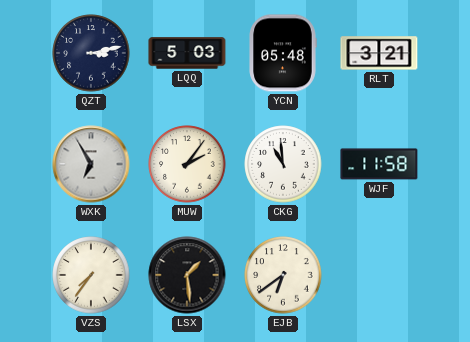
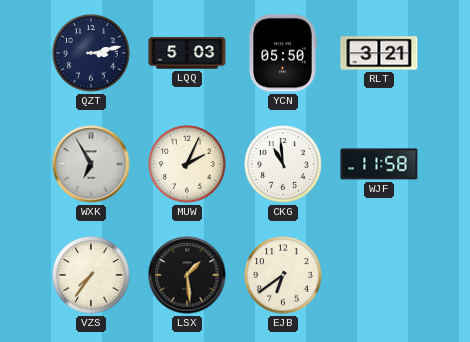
YCN: 05:48 -> 05:50
MUW: 2:06 -> 2:04
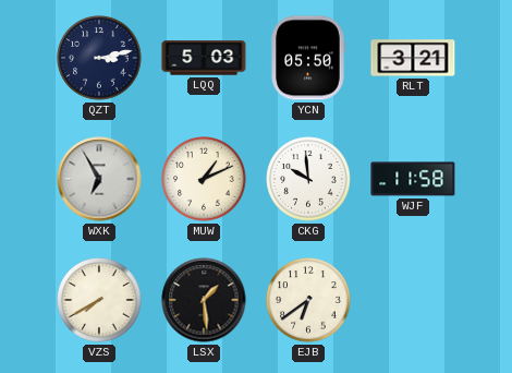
MUW: 2:04 -> 1:11
CKG: 10:59 -> 9:59
VZS: 7:36 -> 7:40
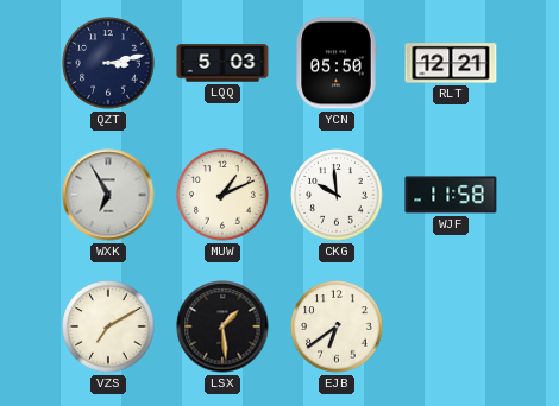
RLT: 3:21 -> 12:21
VZS: 7:40 -> 7:10
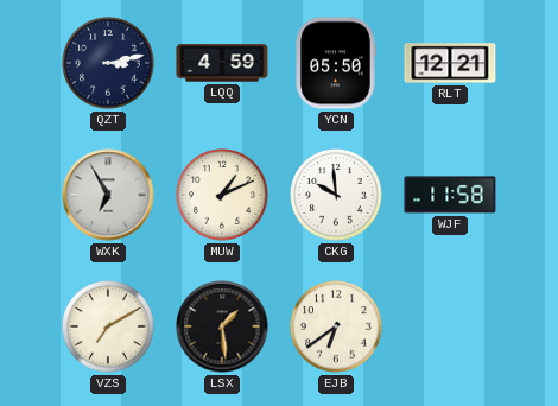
LQQ: 5:03 -> 4:59
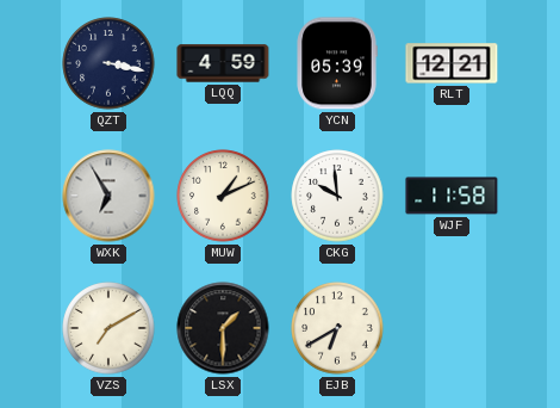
QZT: 3:13 -> 3:17
YCN: 05:50 -> 05:39
LSX: 1:29 -> 1:30
EJB: 6:39 -> 6:40
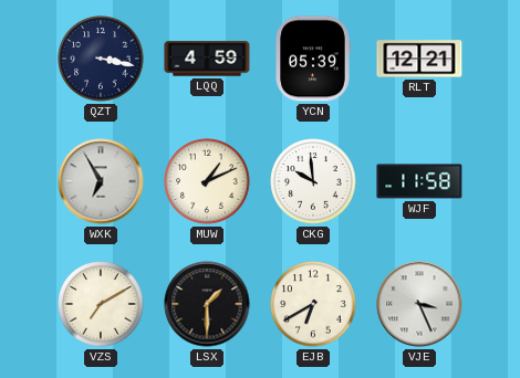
VJE: none -> 3:26
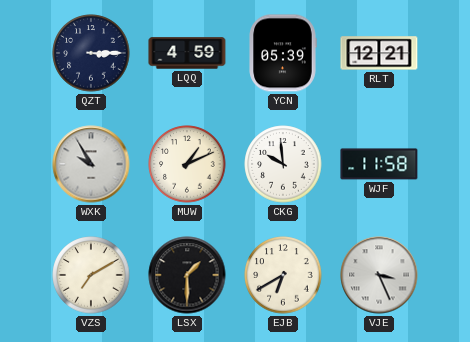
QZT: 3:17 -> 3:15
WXK: 6:55 -> 9:55
